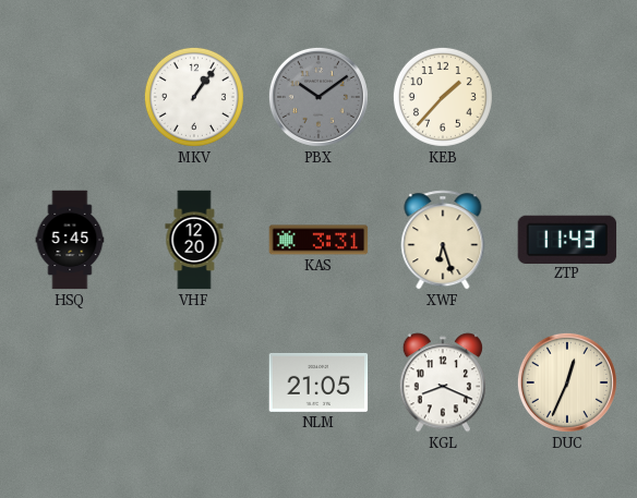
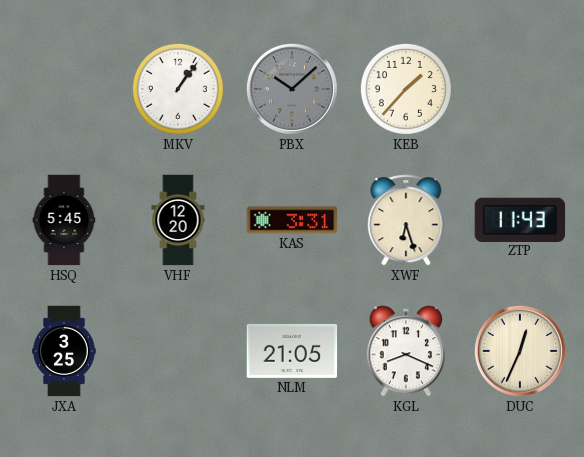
PBX: 10:09 -> 10:08
JXA: none -> 3:25
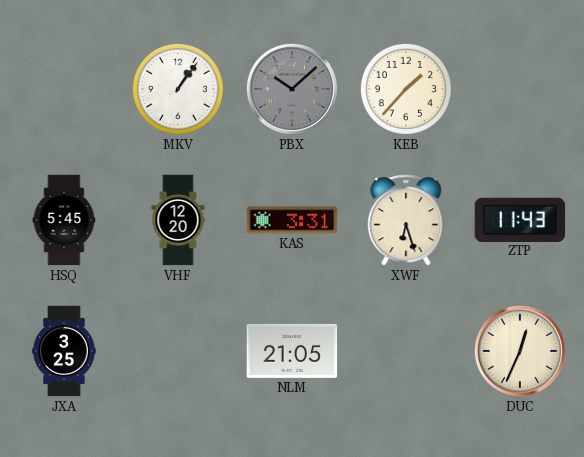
KGL: 8:19 -> none
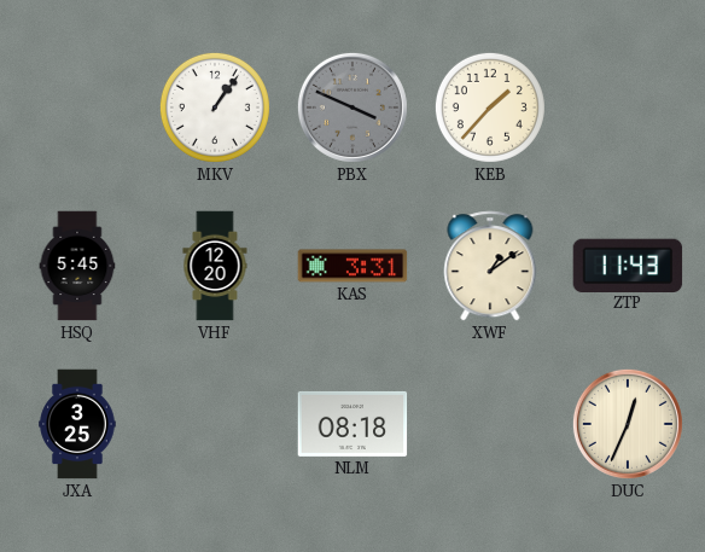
PBX: 10:08 -> 3:49
XWF: 6:27 -> 1:09
NLM: 21:05 -> 08:18
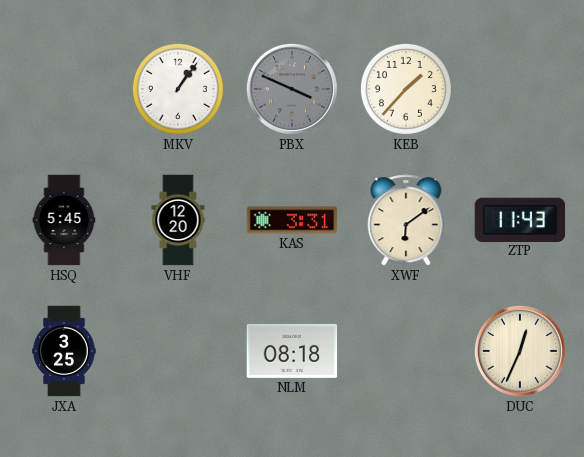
XWF: 1:09 -> 6:09
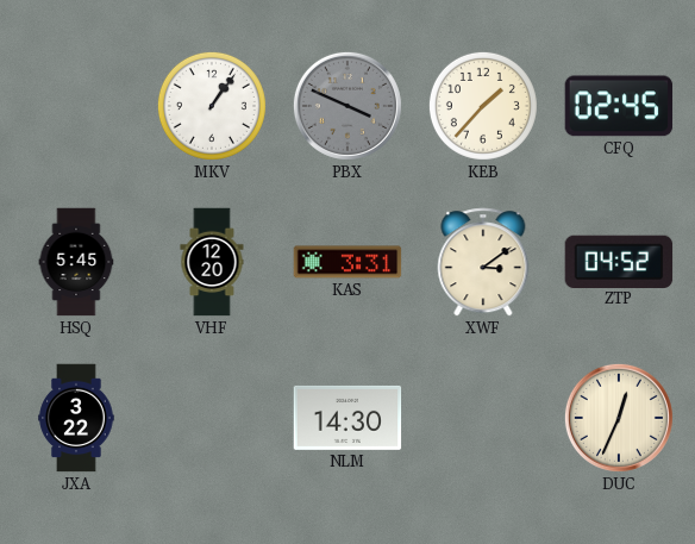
CFQ: none -> 02:45
XWF: 6:09 -> 3:09
ZTP: 11:43 -> 04:52
JXA: 3:25 -> 3:22
NLM: 08:18 -> 14:30
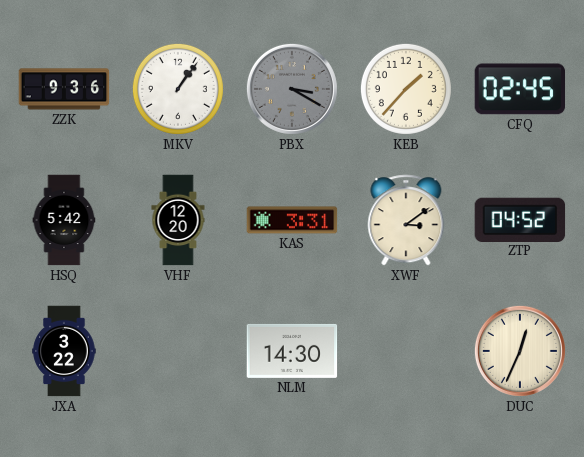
ZZK: none -> 9:36
PBX: 3:49 -> 3:20
HSQ: 5:45 -> 5:42
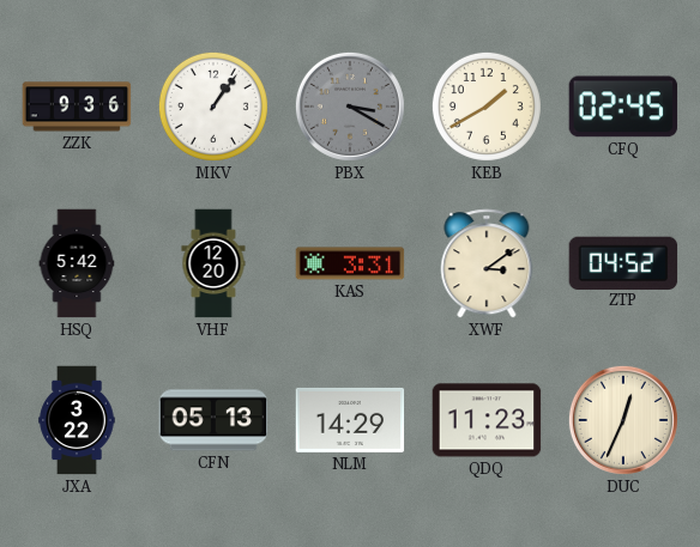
KEB: 1:37 -> 1:40
CFN: none -> 05:13
NLM: 14:30 -> 14:29
QDQ: none -> 11:23
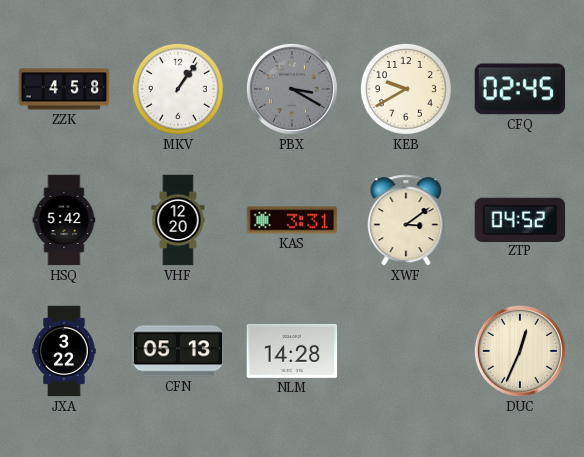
ZZK: 9:36 -> 4:58
KEB: 1:40 -> 9:40
NLM: 14:29 -> 14:28
QDQ: 11:23 -> none
